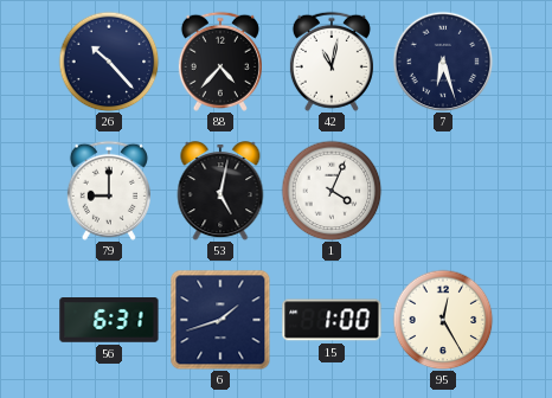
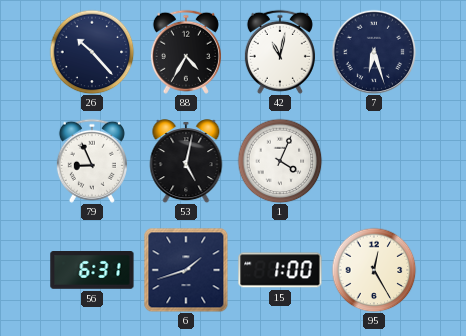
88: 4:37 -> 4:35
79: 9:00 -> 8:56
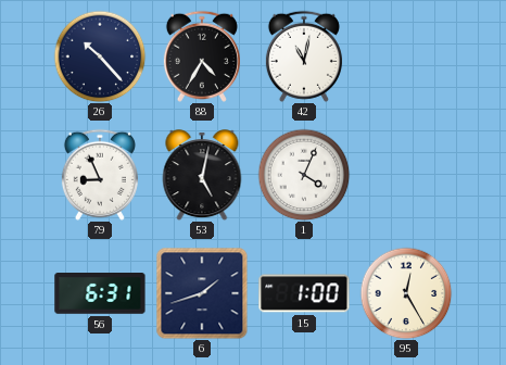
7: 6:27 -> none
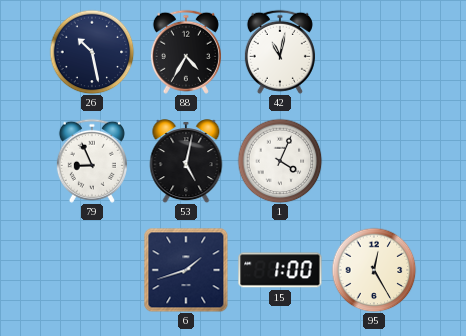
26: 10:23 -> 10:28
56: 6:31 -> none
